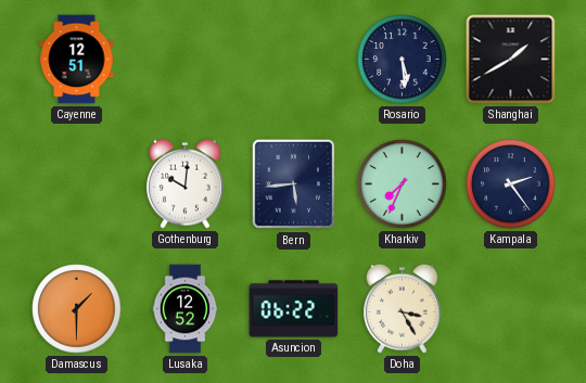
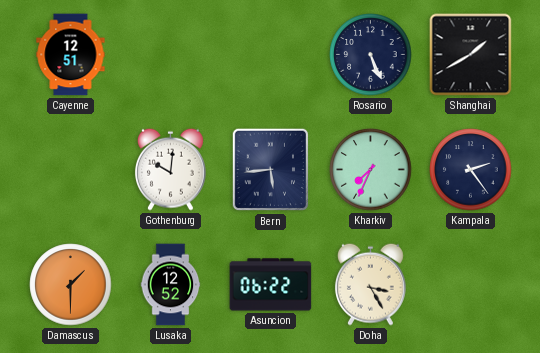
Rosario: 5:29 -> 5:26
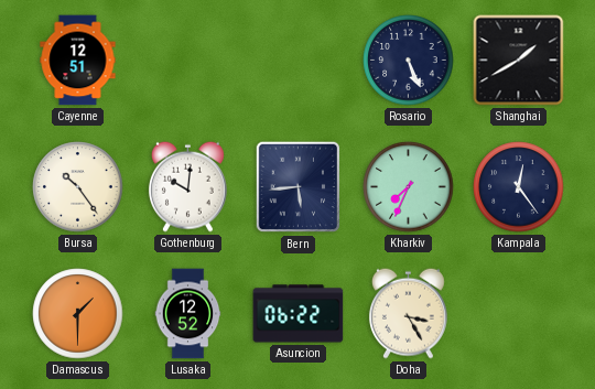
Bursa: none -> 10:24
Kampala: 2:24 -> 12:24
